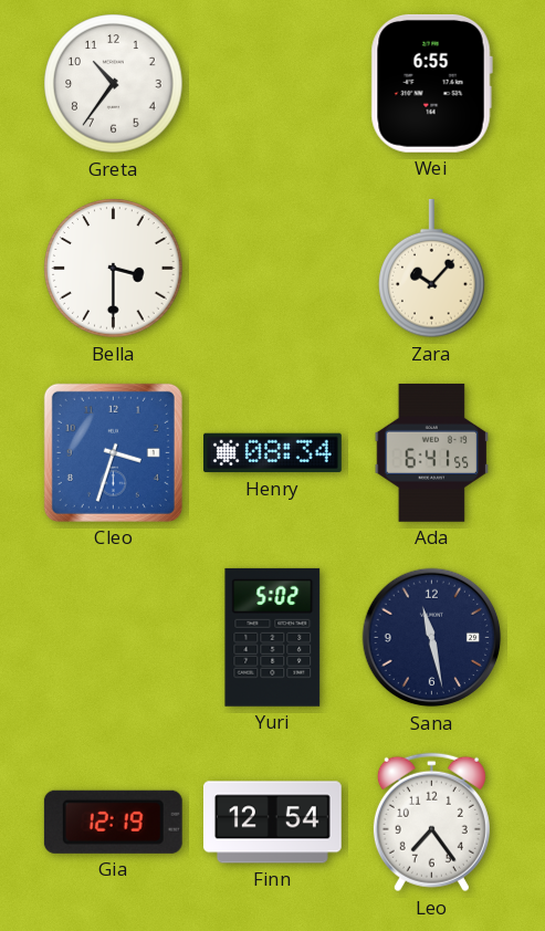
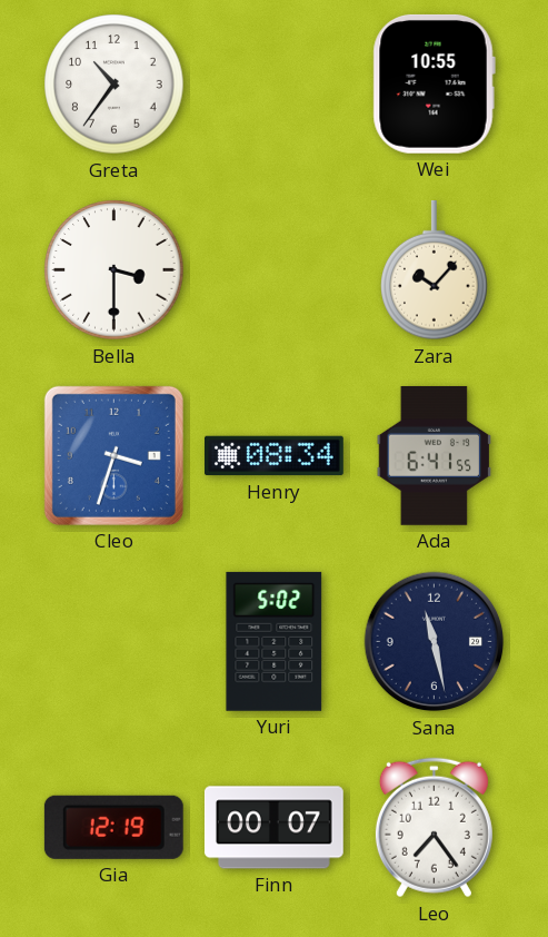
Wei: 6:55 -> 10:55
Finn: 12:54 -> 00:07
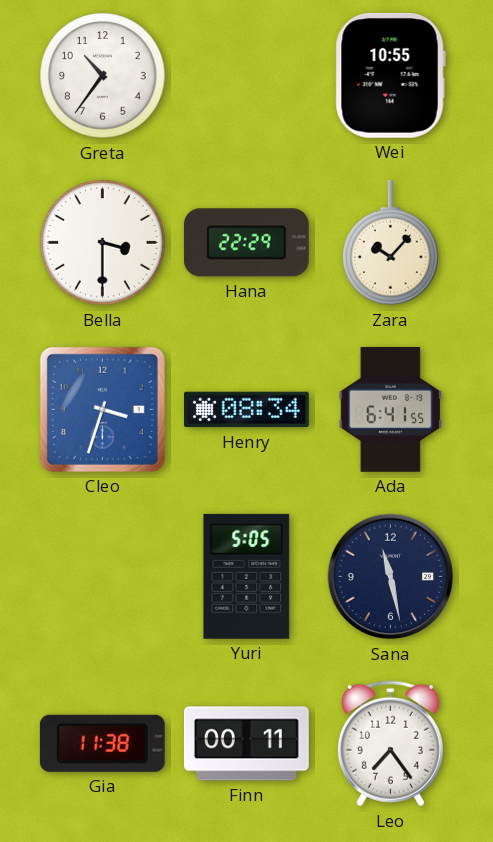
Hana: none -> 22:29
Yuri: 5:02 -> 5:05
Gia: 12:19 -> 11:38
Finn: 00:07 -> 00:11
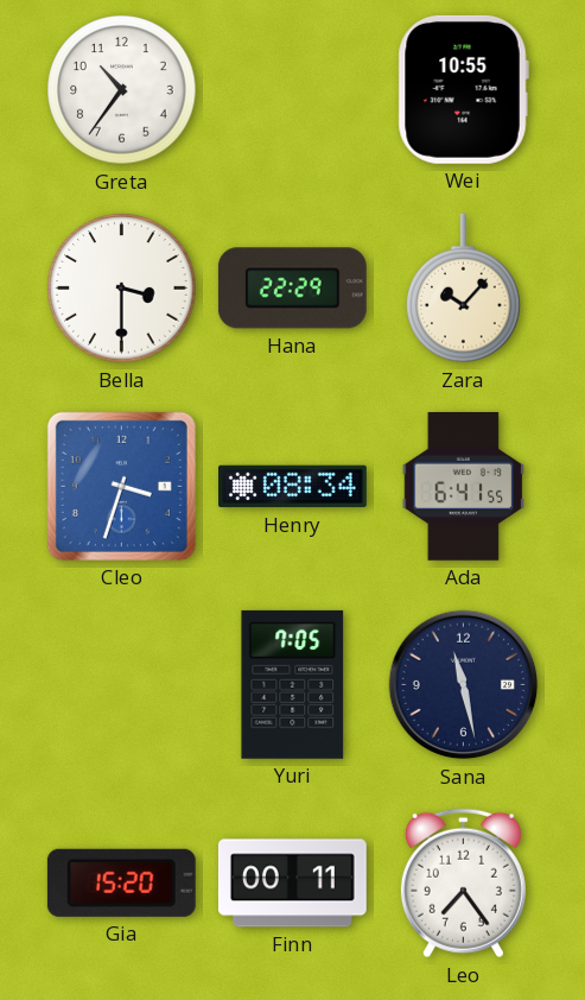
Yuri: 5:05 -> 7:05
Gia: 11:38 -> 15:20
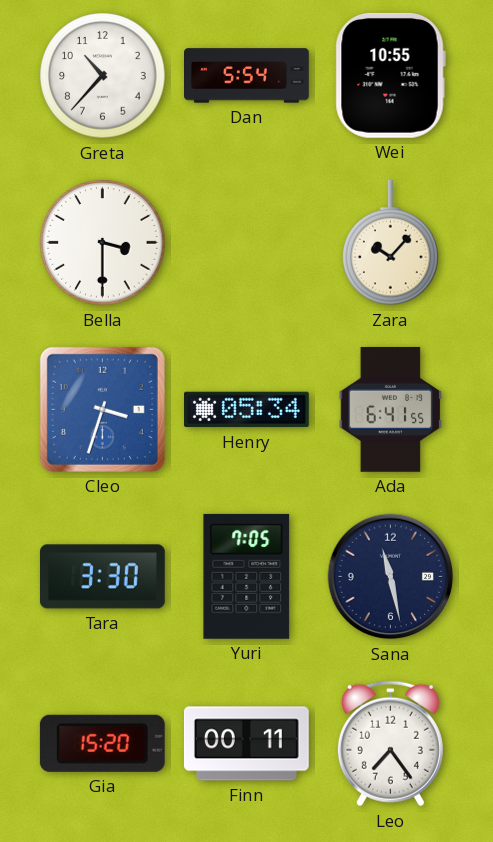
Greta: 10:36 -> 10:37
Dan: none -> 5:54
Hana: 22:29 -> none
Henry: 08:34 -> 05:34
Tara: none -> 3:30
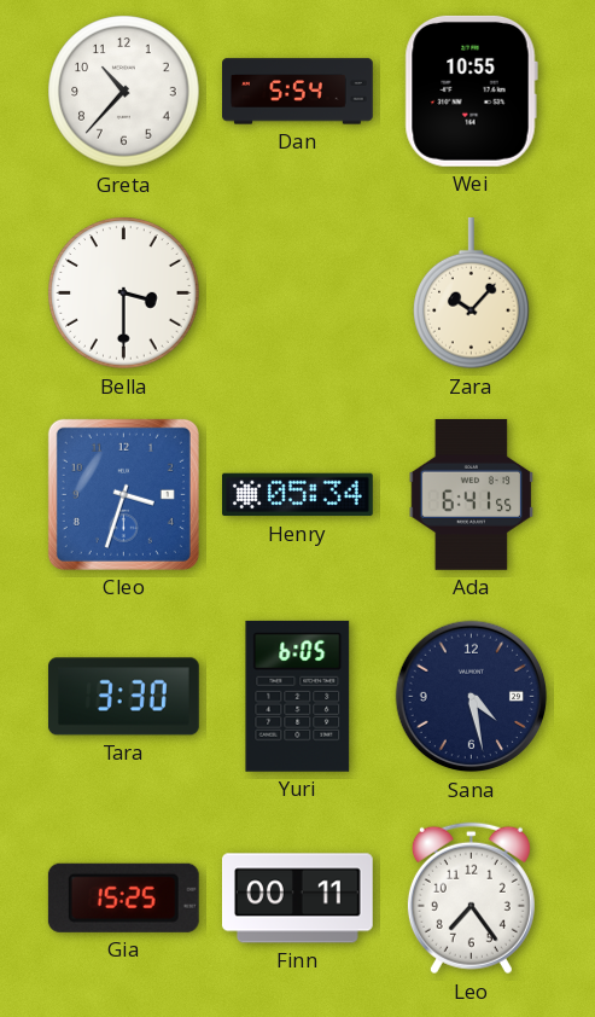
Yuri: 7:05 -> 6:05
Sana: 11:28 -> 4:28
Gia: 15:20 -> 15:25
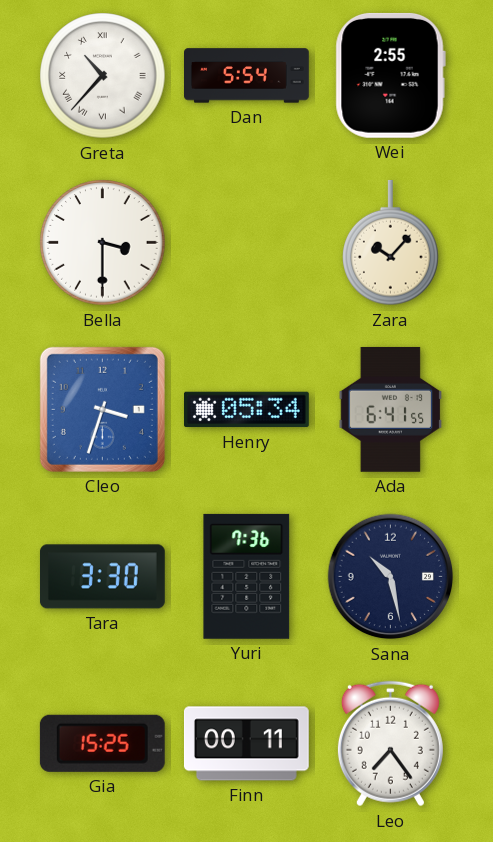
Greta numerals: Arabic -> Roman
Wei: 10:55 -> 2:55
Yuri: 6:05 -> 7:36
Sana: 4:28 -> 10:28
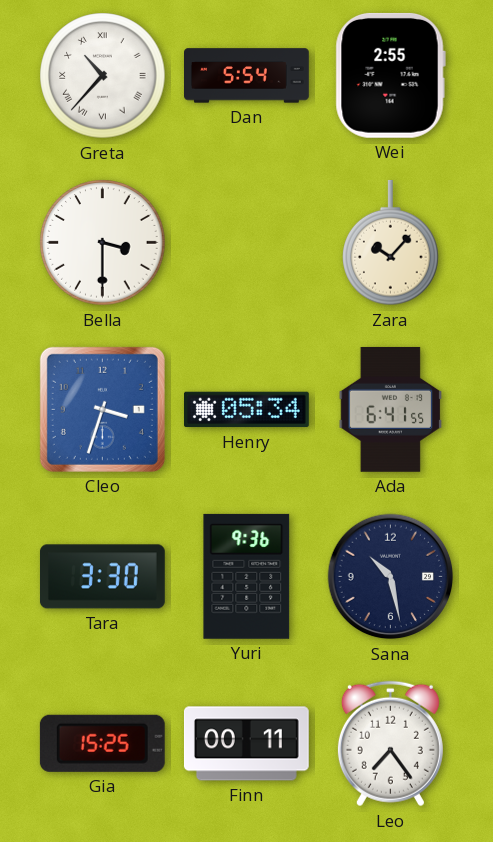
Yuri: 7:36 -> 9:36
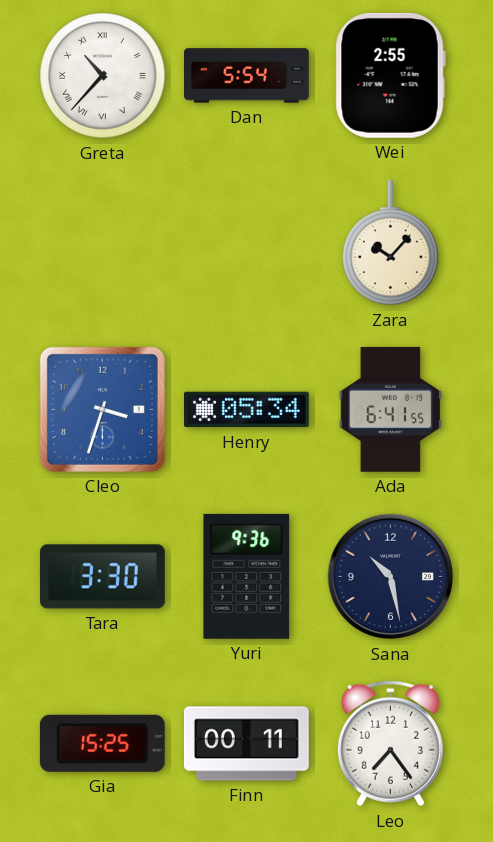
Bella: 3:30 -> none
